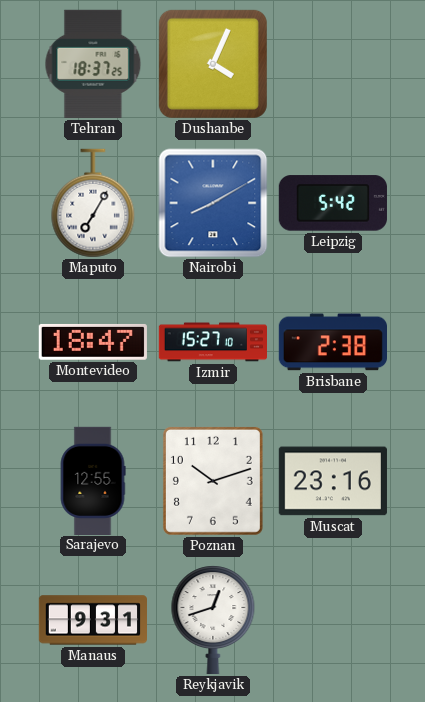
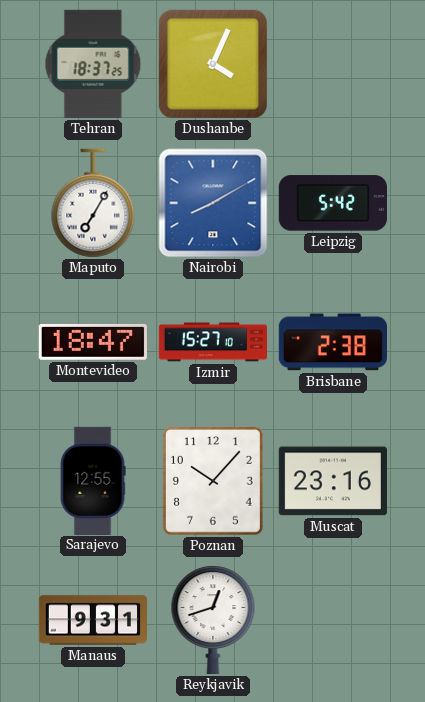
Poznan: 10:12 -> 10:07
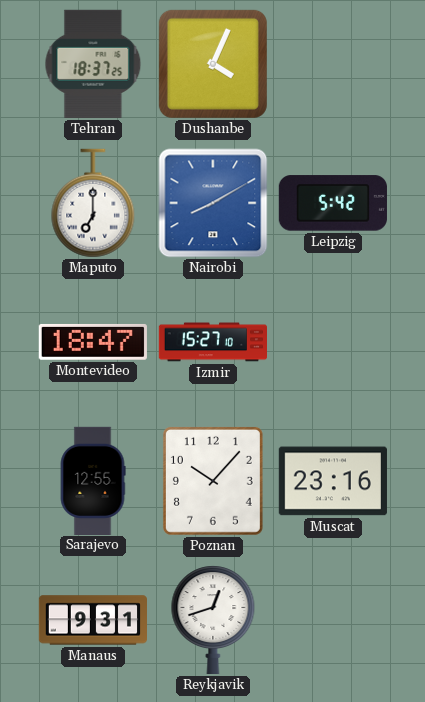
Maputo: 7:05 -> 7:00
Brisbane: 2:38 -> none
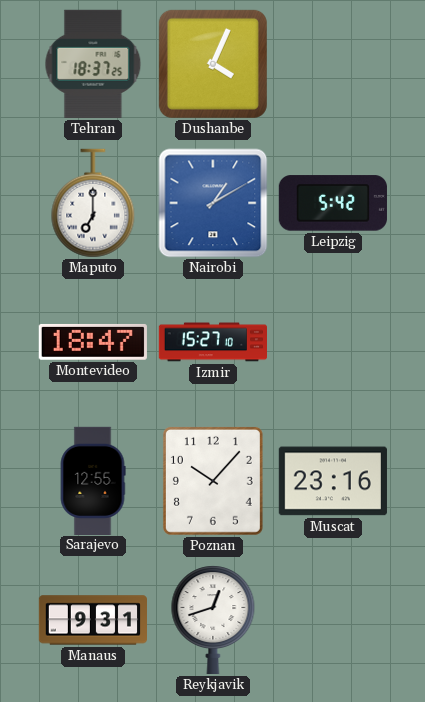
Nairobi: 8:10 -> 1:10
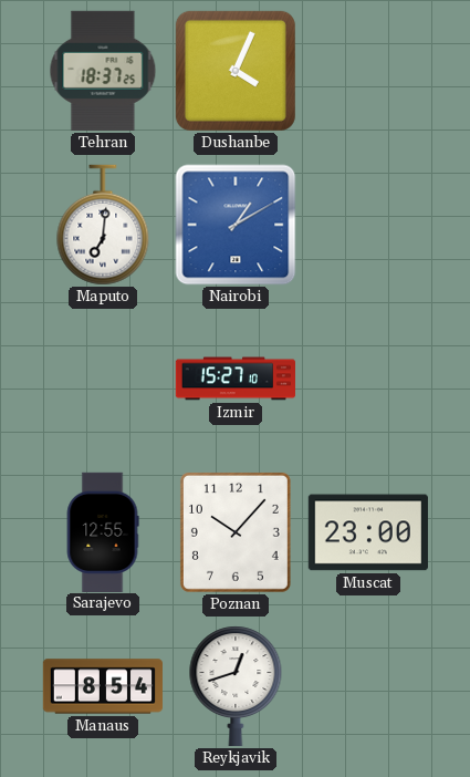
Maputo: 7:00 -> 7:01
Leipzig: 5:42 -> none
Montevideo: 18:47 -> none
Muscat: 23:16 -> 23:00
Manaus: 9:31 -> 8:54
